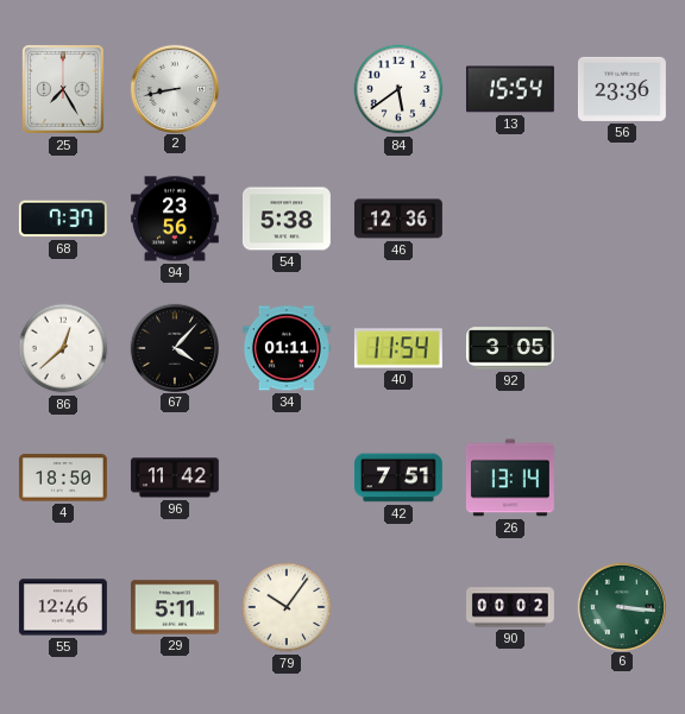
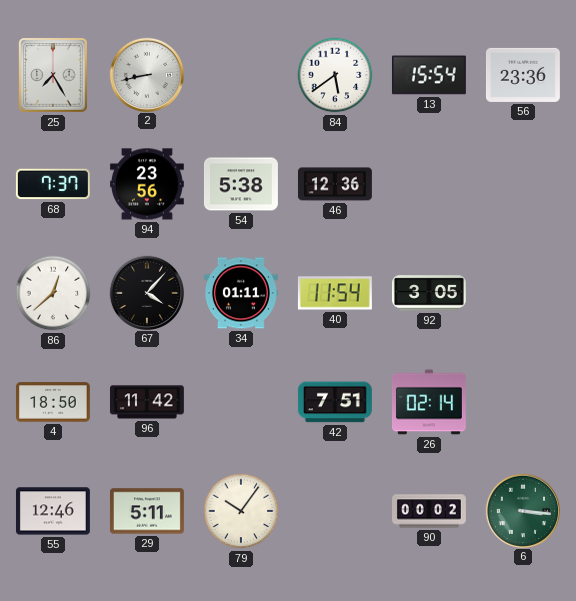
26: 13:14 -> 02:14
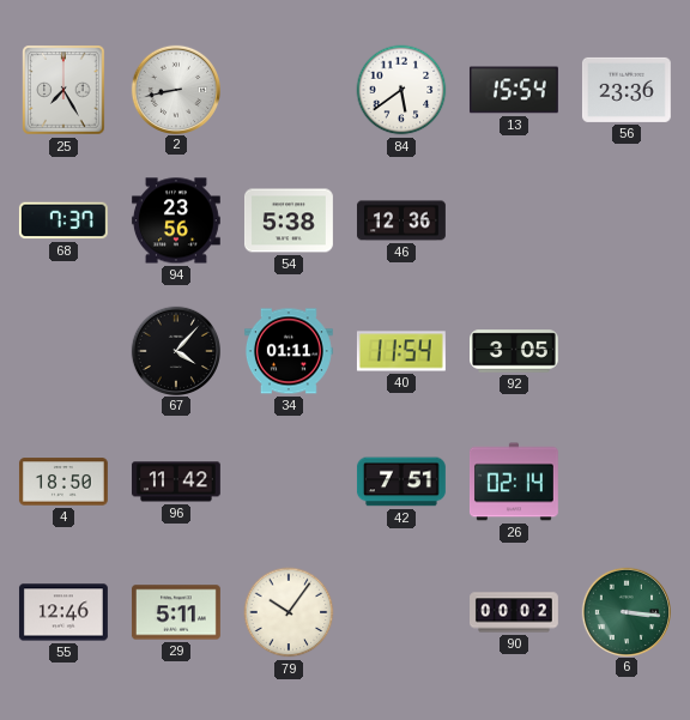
86: 12:38 -> none
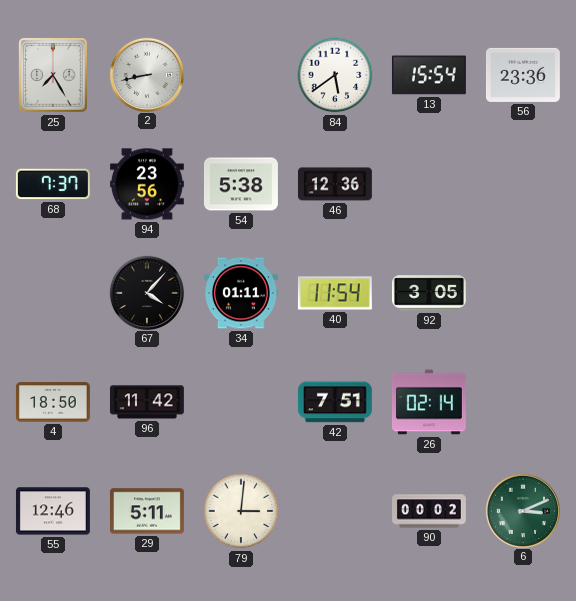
79: 10:06 -> 3:01
6: 3:16 -> 3:11
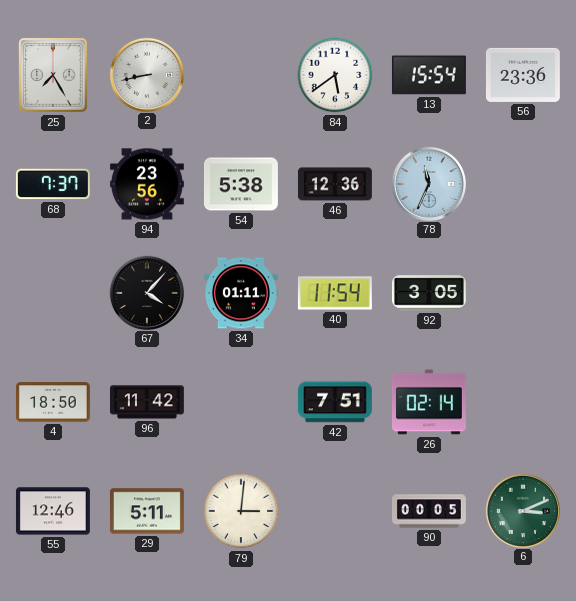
78: none -> 11:34
90: 00:02 -> 00:05
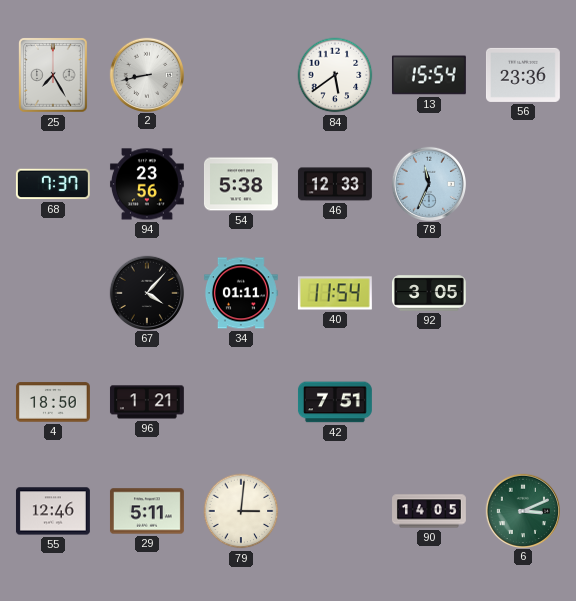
46: 12:36 -> 12:33
96: 11:42 -> 1:21
26: 02:14 -> none
90: 00:05 -> 14:05
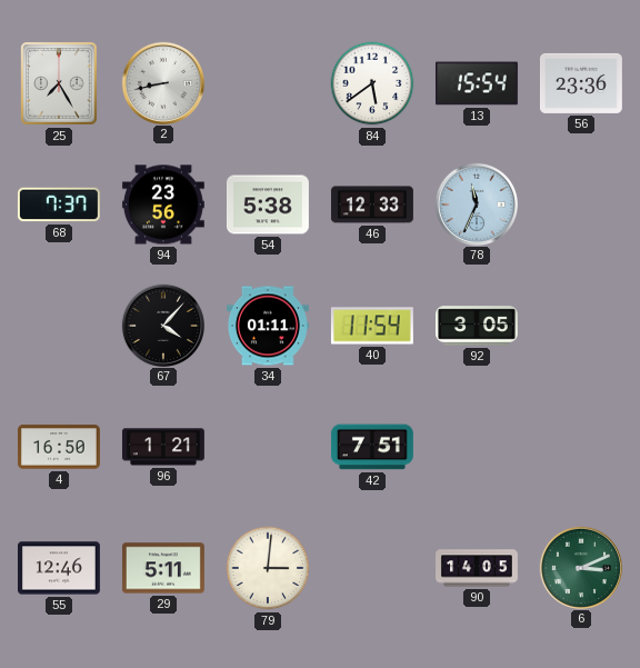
4: 18:50 -> 16:50
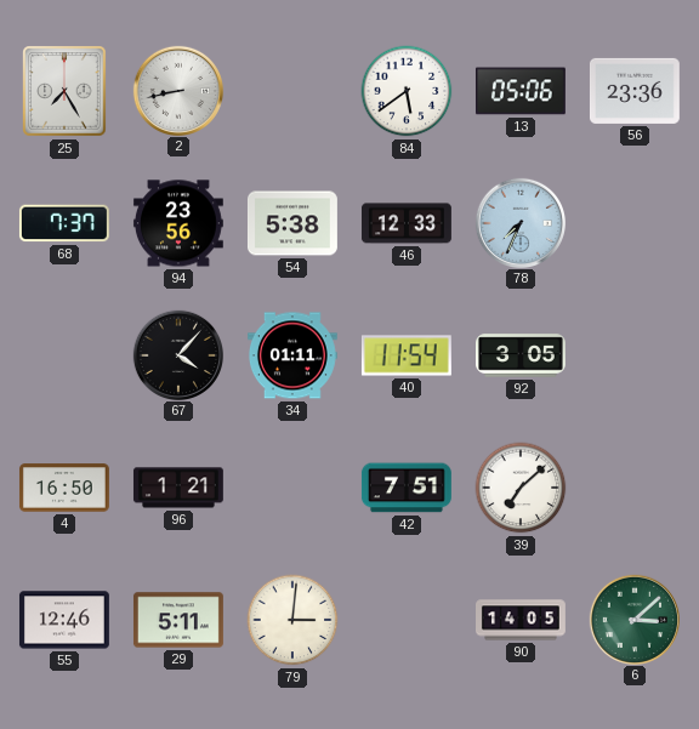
13: 15:54 -> 05:06
78: 11:34 -> 7:34
39: none -> 7:08
6: 3:11 -> 3:08
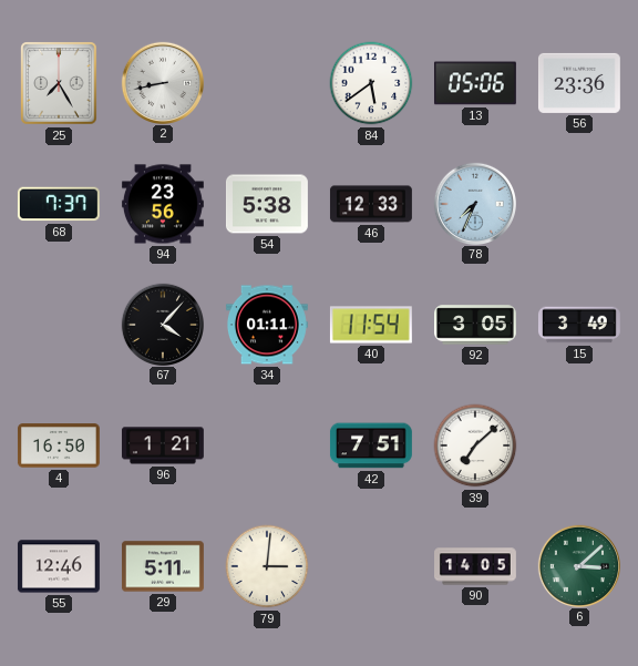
15: none -> 3:49
